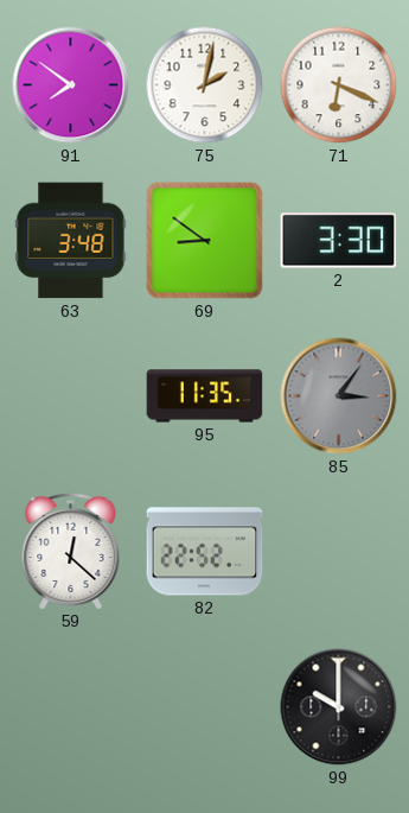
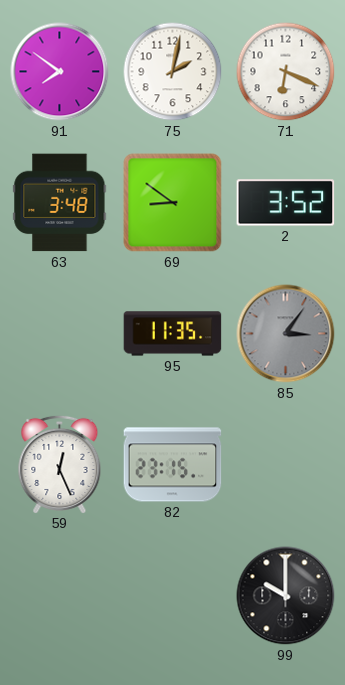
2: 3:30 -> 3:52
59: 12:22 -> 12:26
82: 22:52 -> 23:15
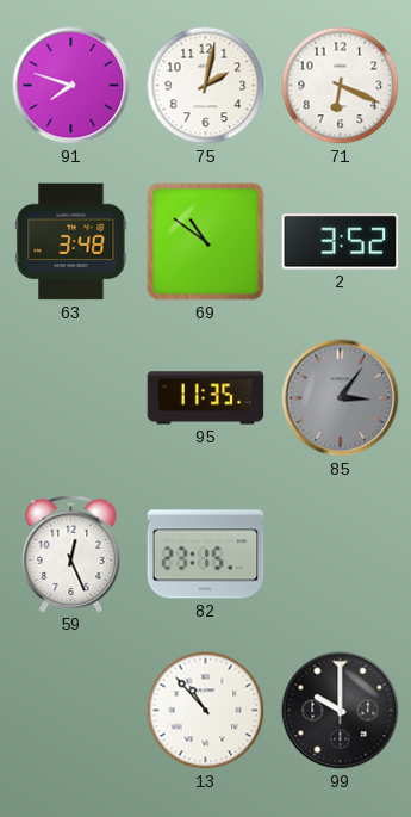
91: 7:51 -> 7:48
69: 8:51 -> 10:51
13: none -> 10:53
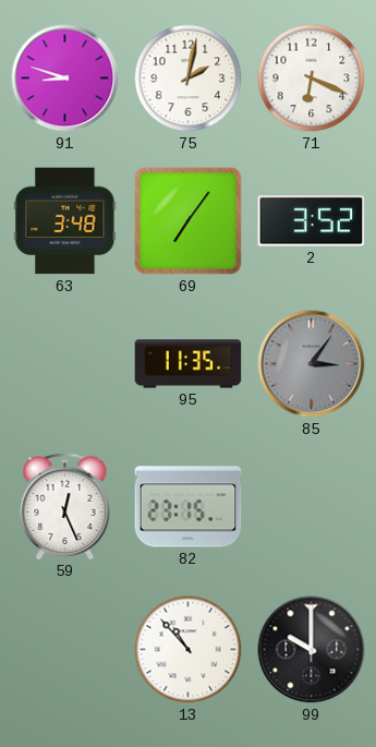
91: 7:48 -> 8:48
69: 10:51 -> 7:06
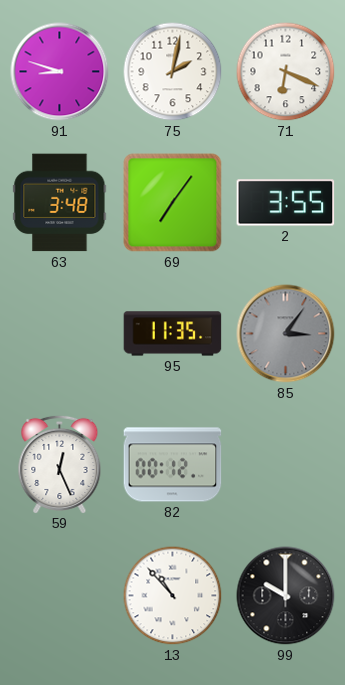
2: 3:52 -> 3:55
82: 23:15 -> 00:12
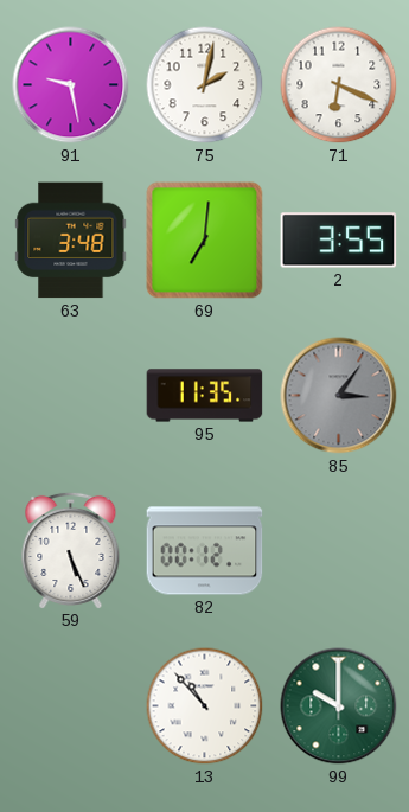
91: 8:48 -> 9:28
69: 7:06 -> 7:01
59: 12:26 -> 5:26
99 dial: black -> green
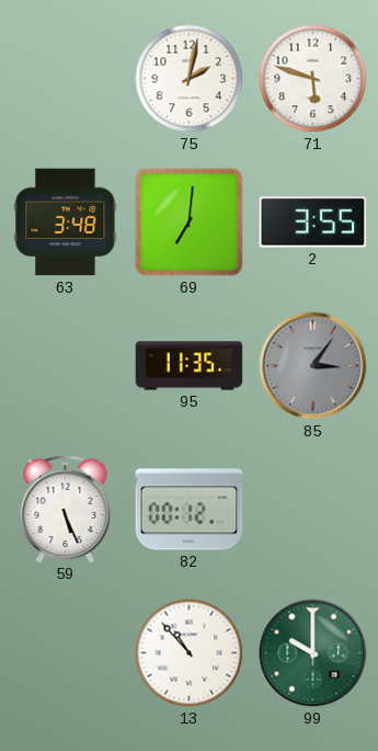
91: 9:28 -> none
71: 6:19 -> 5:48
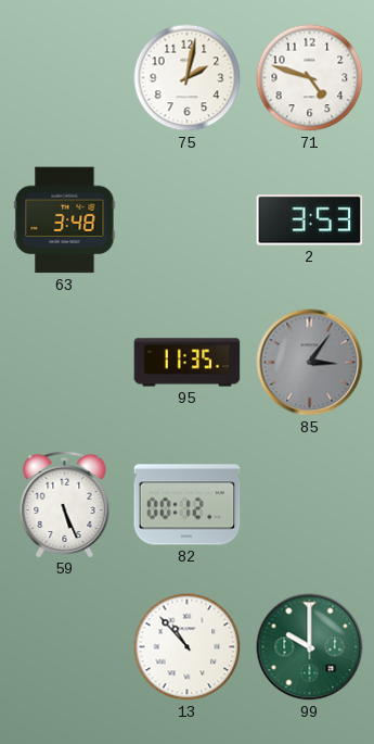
71: 5:48 -> 4:48
69: 7:01 -> none
2: 3:55 -> 3:53
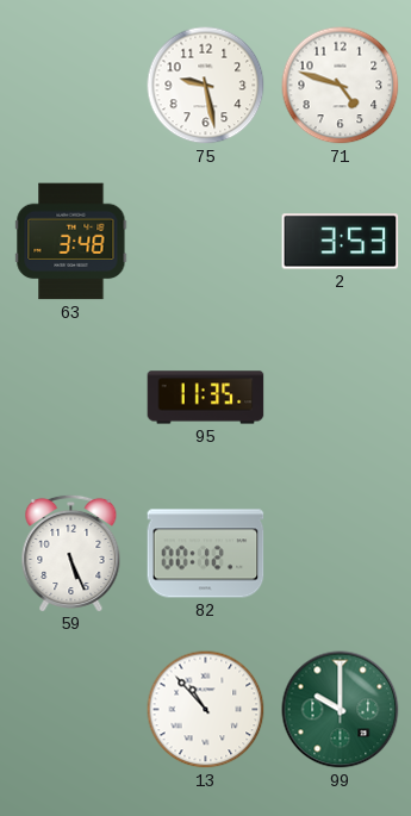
75: 2:02 -> 9:28
85: 3:06 -> none
